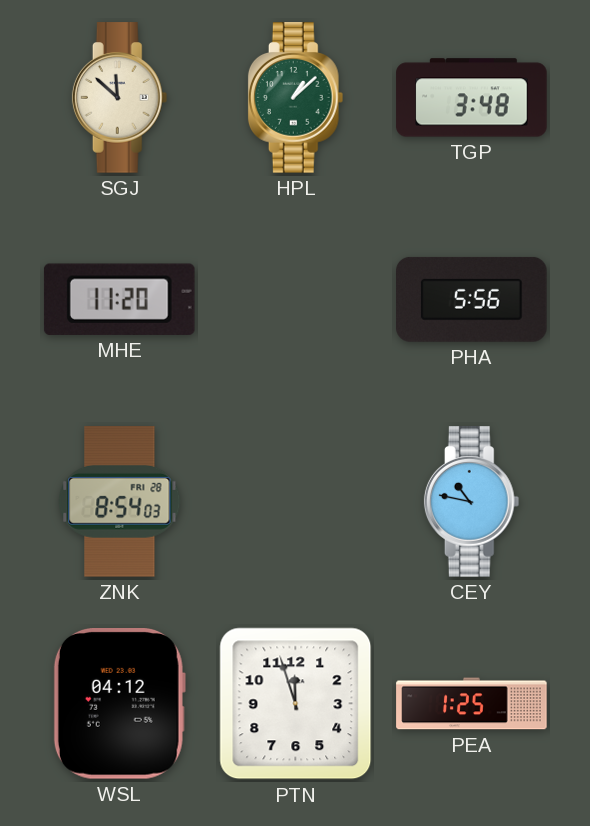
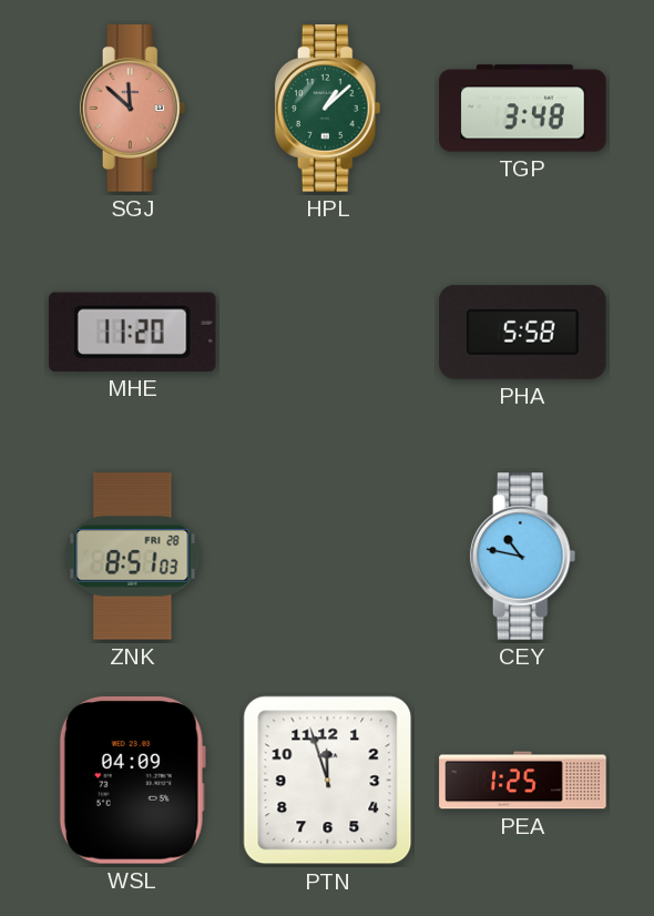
SGJ dial: cream -> salmon
PHA: 5:56 -> 5:58
ZNK: 8:54 -> 8:51
WSL: 04:12 -> 04:09
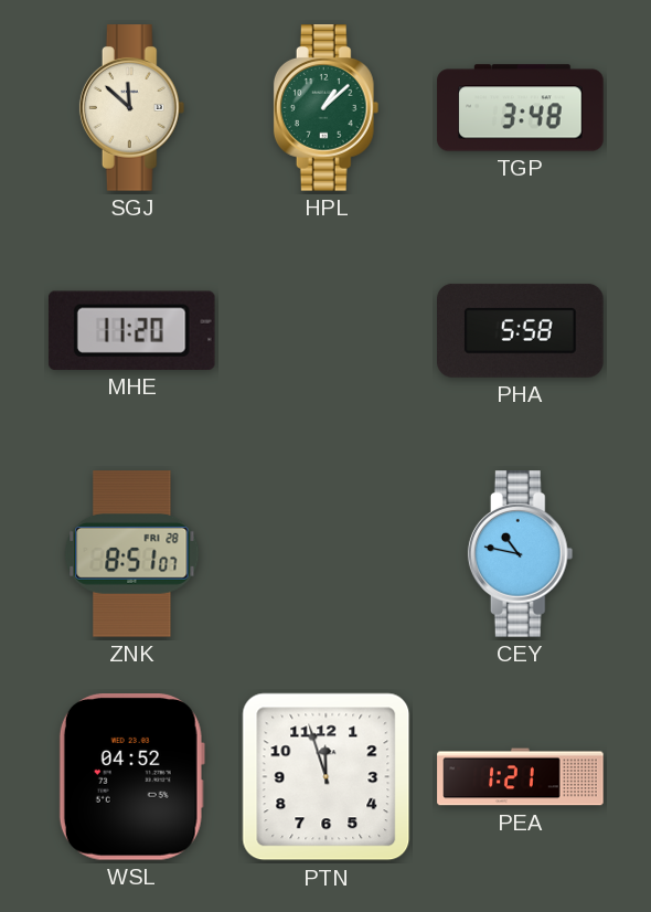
SGJ dial: salmon -> cream
ZNK: 8:51:03 -> 8:51:07
WSL: 04:09 -> 04:52
PEA: 1:25 -> 1:21
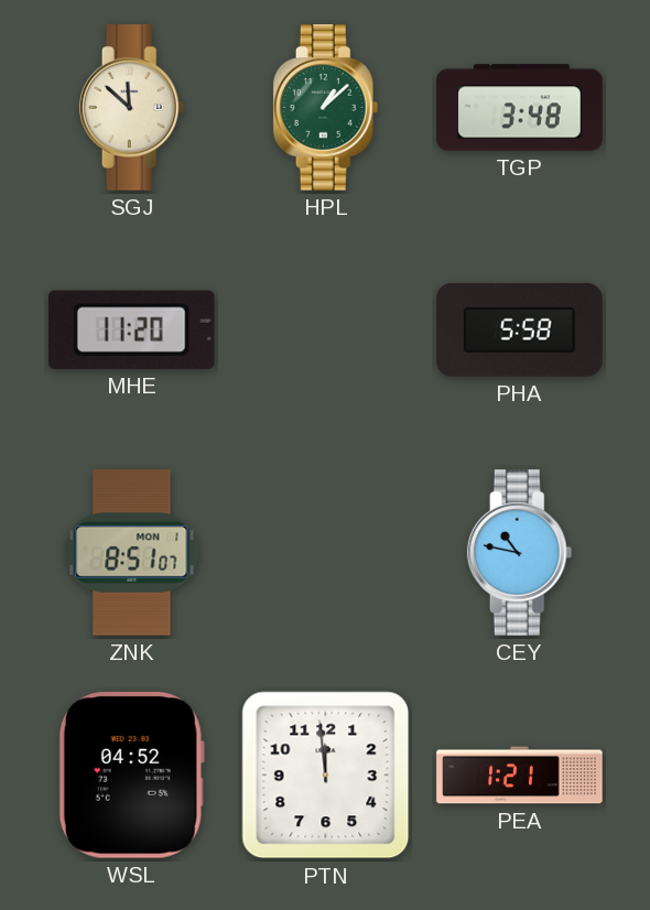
ZNK date: FRI 28 -> MON 1
PTN: 11:57 -> 11:59
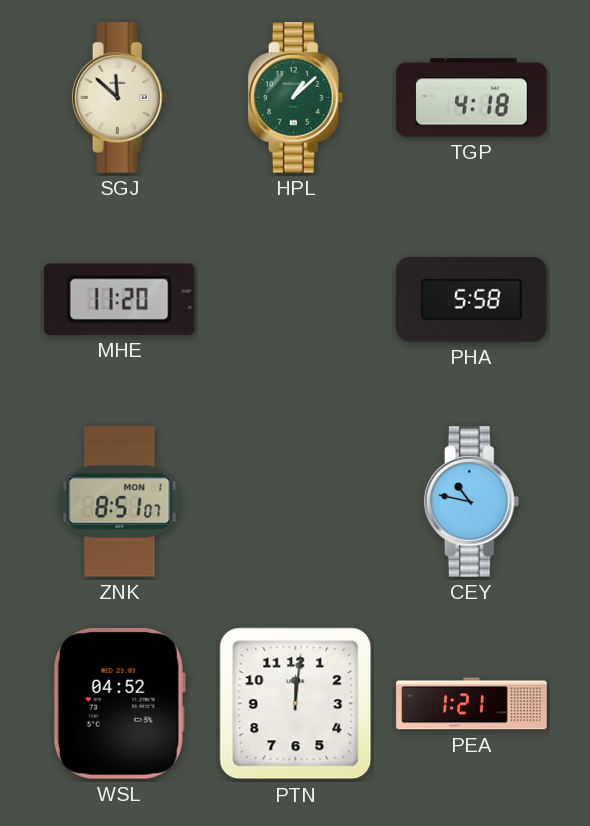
TGP: 3:48 -> 4:18
PTN: 11:59 -> 12:01
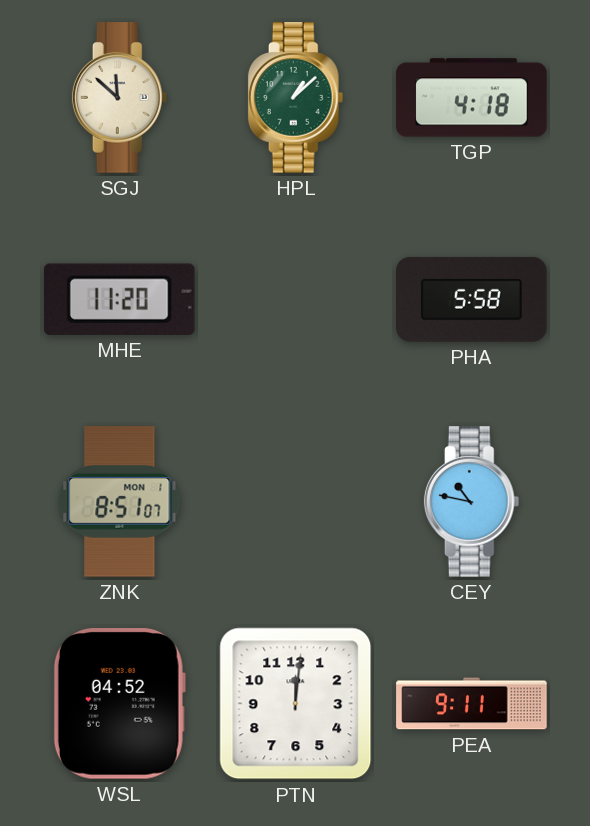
PEA: 1:21 -> 9:11
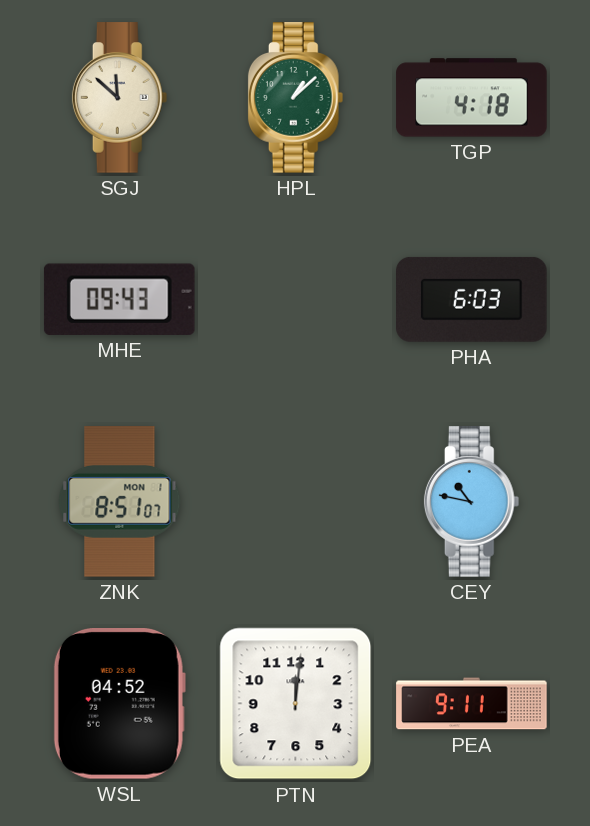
MHE: 11:20 -> 09:43
PHA: 5:58 -> 6:03
